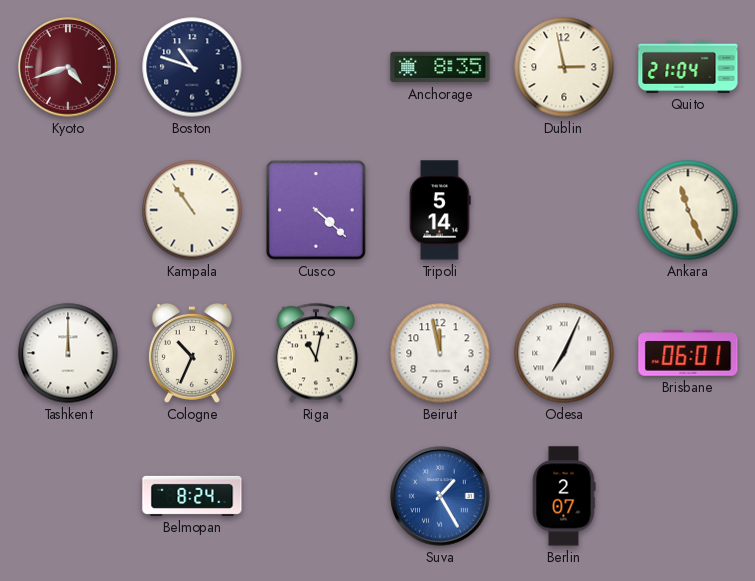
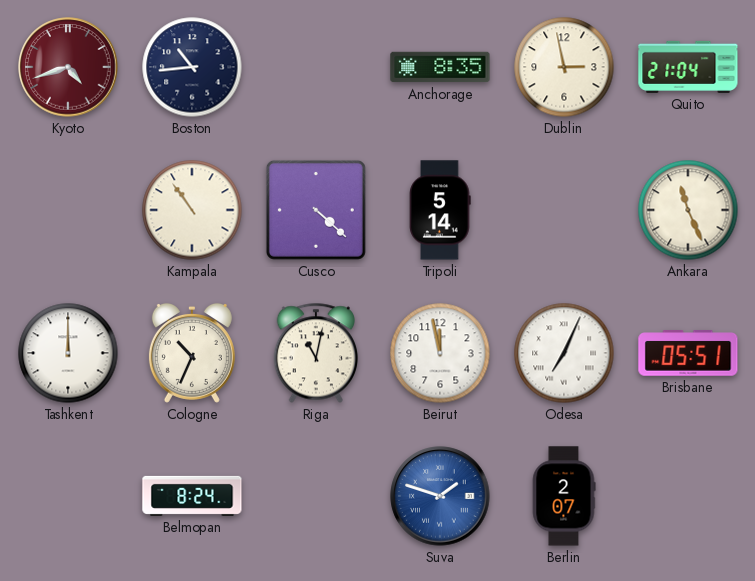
Boston: 10:48 -> 10:44
Brisbane: 06:01 -> 05:51
Suva: 1:25 -> 1:48
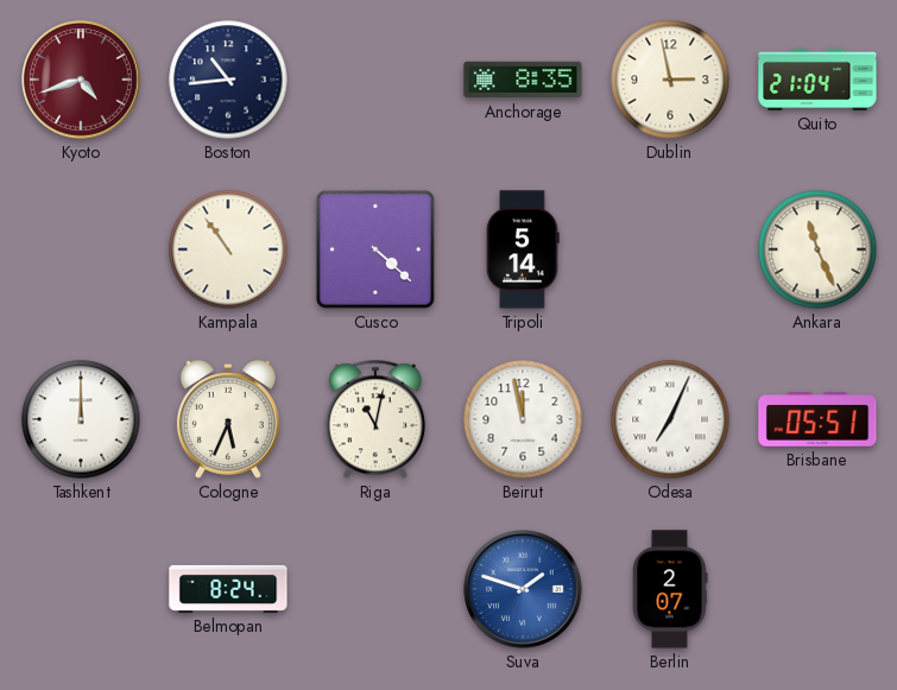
Cologne: 10:34 -> 5:34
